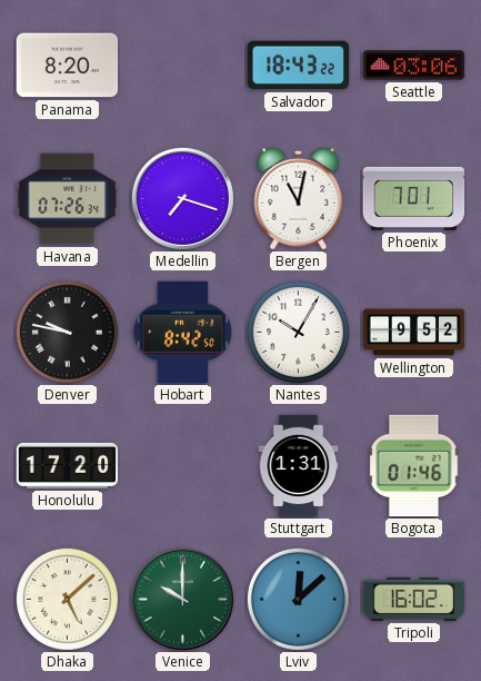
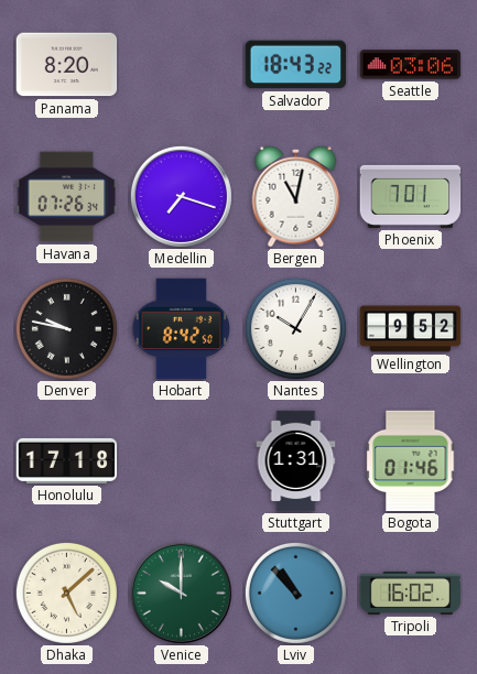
Honolulu: 17:20 -> 17:18
Lviv: 12:08 -> 10:53
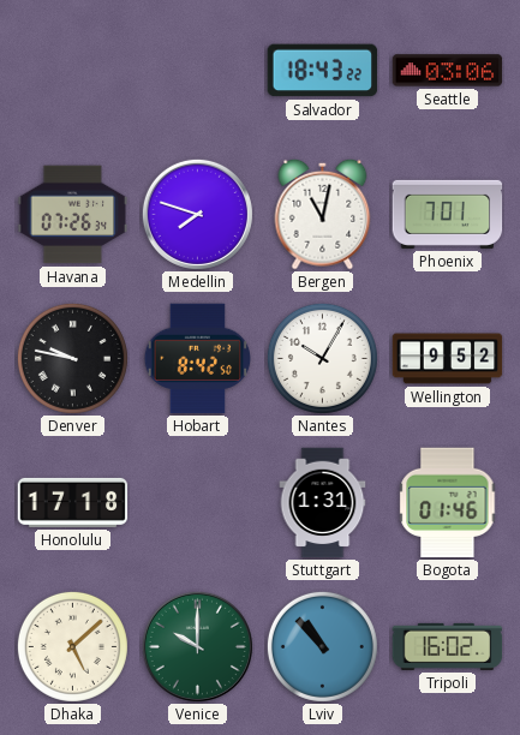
Panama: 8:20 -> none
Medellin: 7:18 -> 7:48
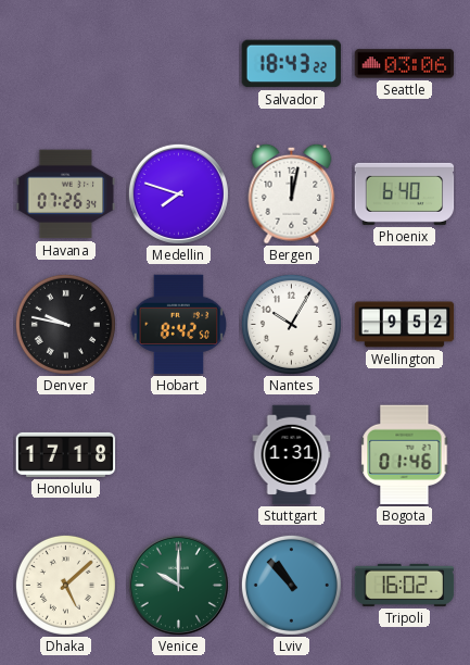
Bergen: 11:02 -> 12:02
Phoenix: 7:01 -> 6:40
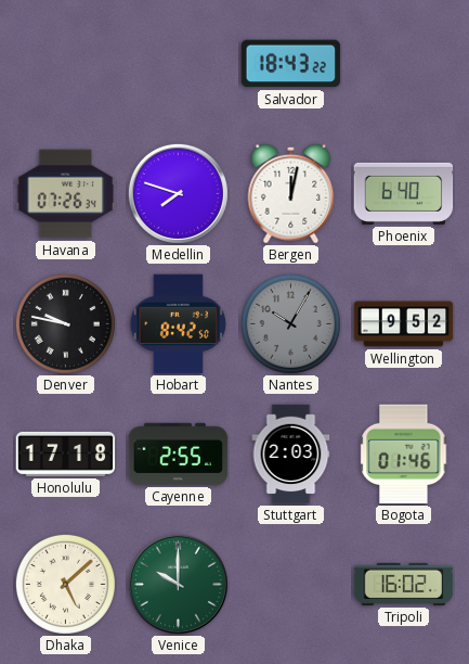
Seattle: 03:06 -> none
Nantes dial: white -> grey
Cayenne: none -> 2:55
Stuttgart: 1:31 -> 2:03
Lviv: 10:53 -> none
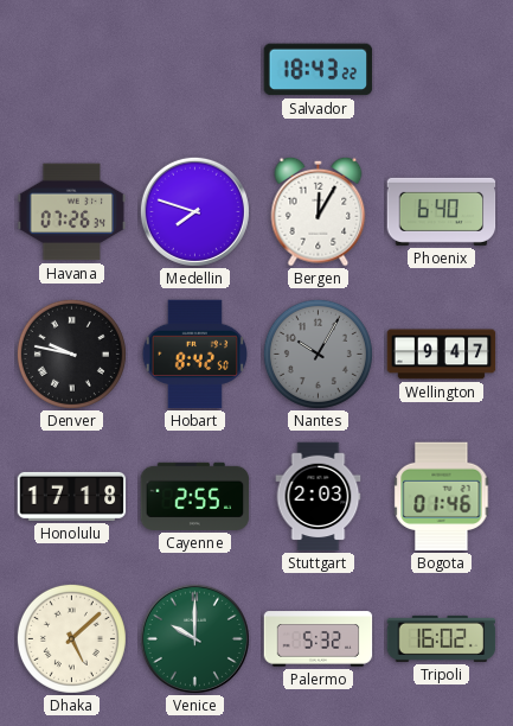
Bergen: 12:02 -> 12:05
Wellington: 9:52 -> 9:47
Palermo: none -> 5:32
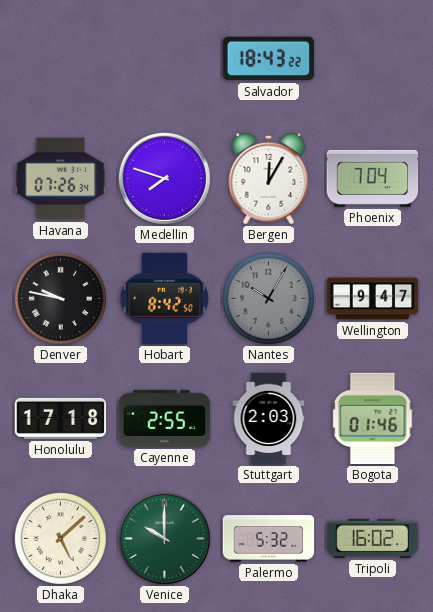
Phoenix: 6:40 -> 7:04
